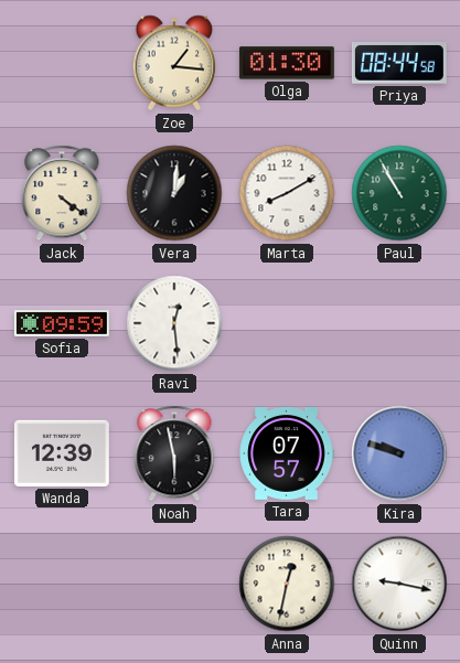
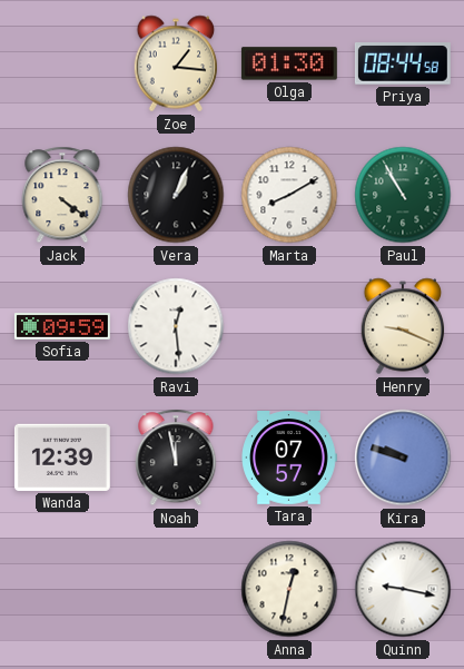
Vera: 1:01 -> 1:04
Henry: none -> 9:19
Noah: 5:58 -> 11:58
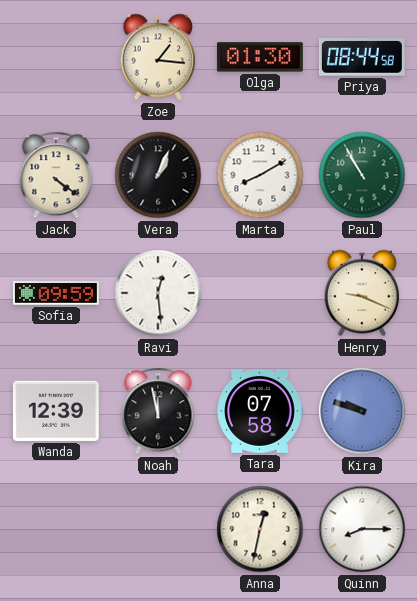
Tara: 07:57 -> 07:58
Quinn: 9:17 -> 8:15
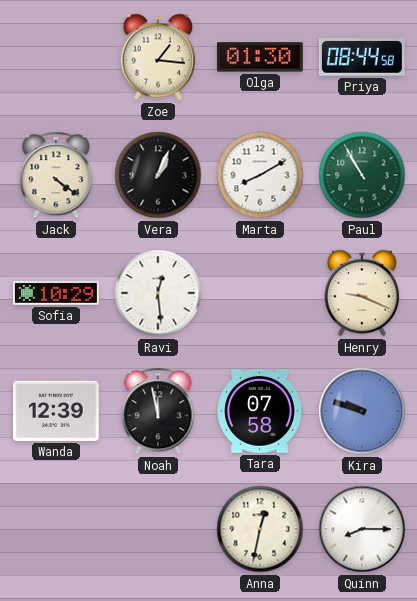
Sofia: 09:59 -> 10:29
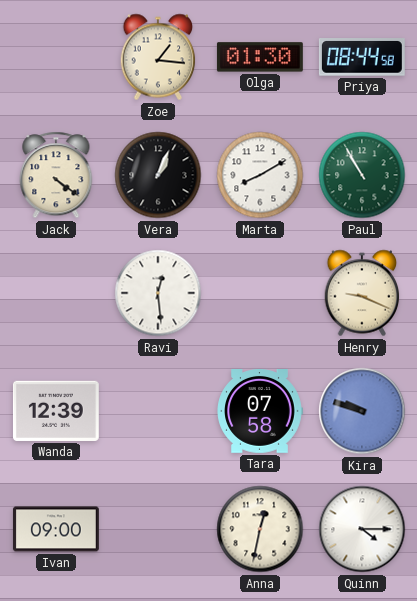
Sofia: 10:29 -> none
Noah: 11:58 -> none
Ivan: none -> 09:00
Quinn: 8:15 -> 4:15
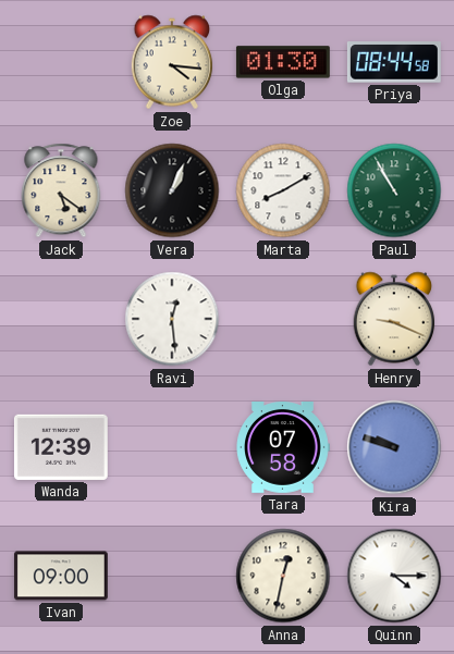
Zoe: 1:16 -> 4:16
Jack: 4:21 -> 5:21
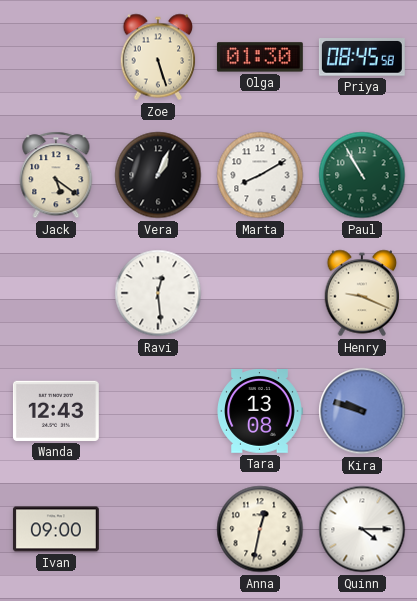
Zoe: 4:16 -> 5:27
Priya: 08:44 -> 08:45
Wanda: 12:39 -> 12:43
Tara: 07:58 -> 13:08
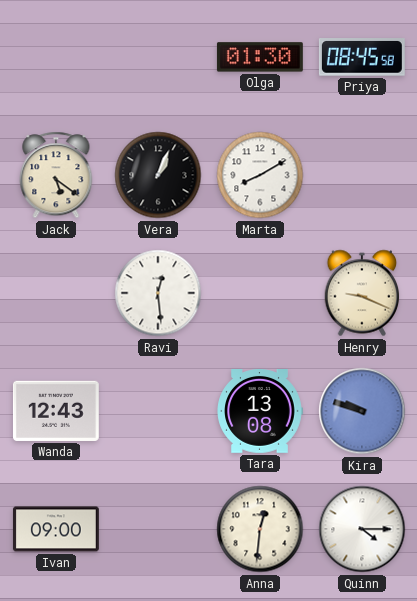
Zoe: 5:27 -> none
Paul: 10:55 -> none
Anna: 12:32 -> 12:31
